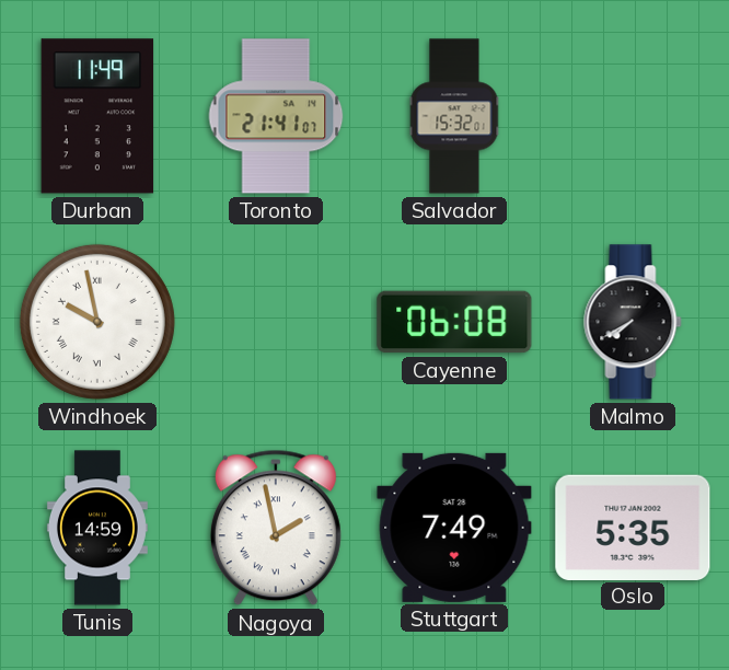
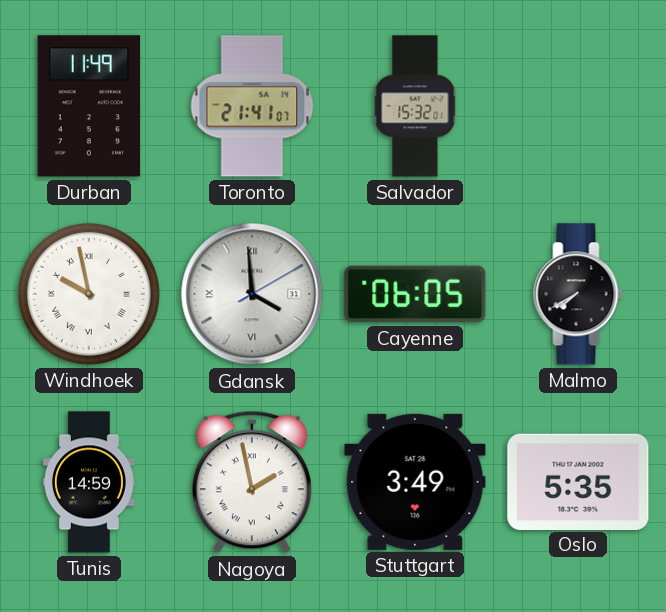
Gdansk: none -> 3:59
Cayenne: 06:08 -> 06:05
Stuttgart: 7:49 -> 3:49
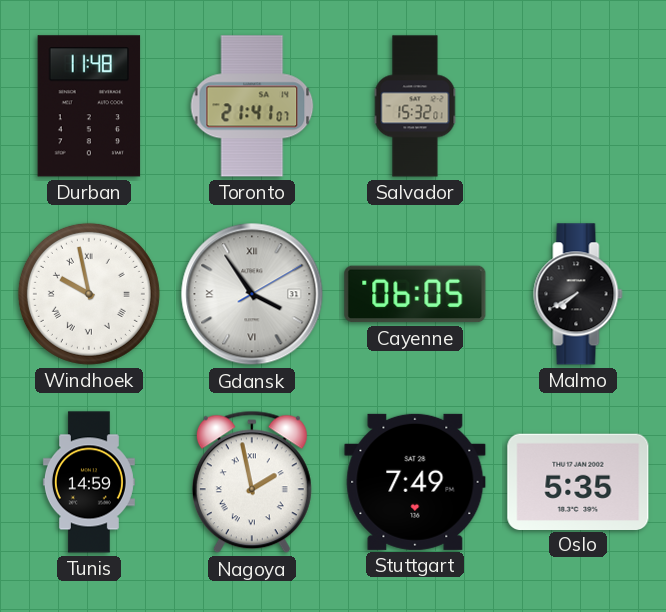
Durban: 11:49 -> 11:48
Gdansk: 3:59 -> 3:54
Stuttgart: 3:49 -> 7:49
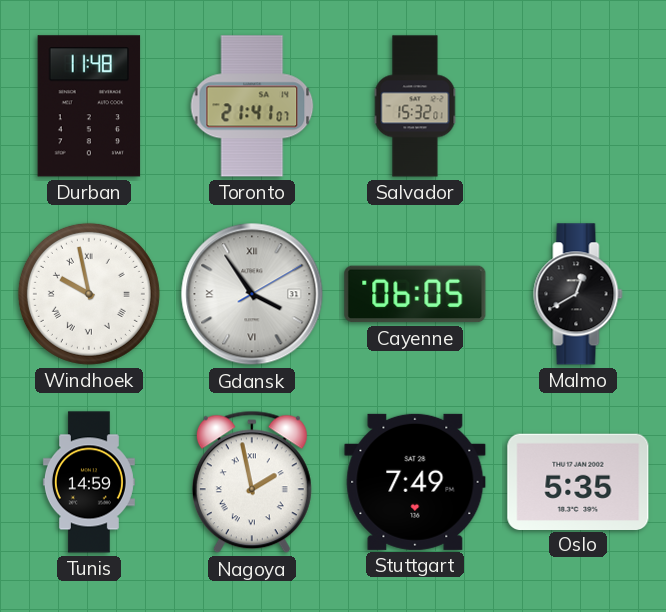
Malmo: 7:40 -> 12:40
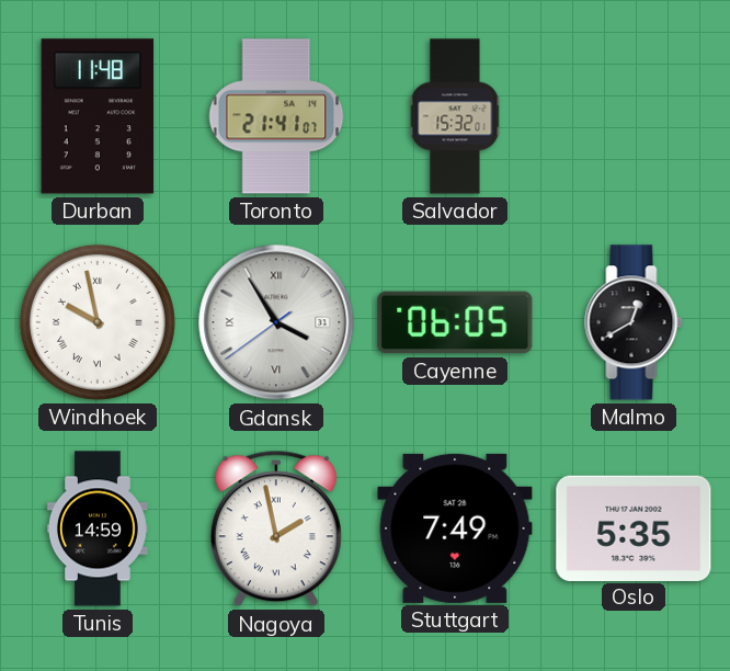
Gdansk: 3:54:10 -> 3:54:39
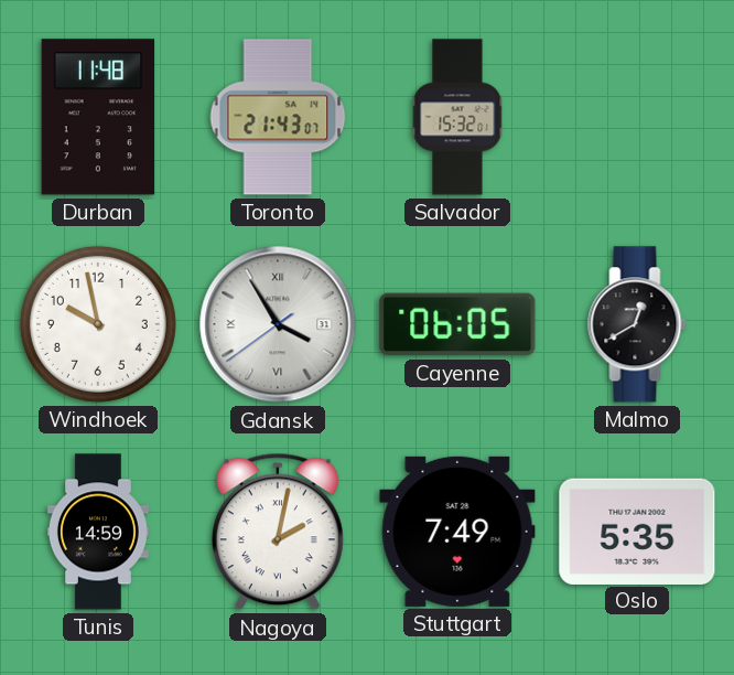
Toronto: 21:41 -> 21:43
Windhoek numerals: Roman -> Arabic
Nagoya: 1:58 -> 2:02
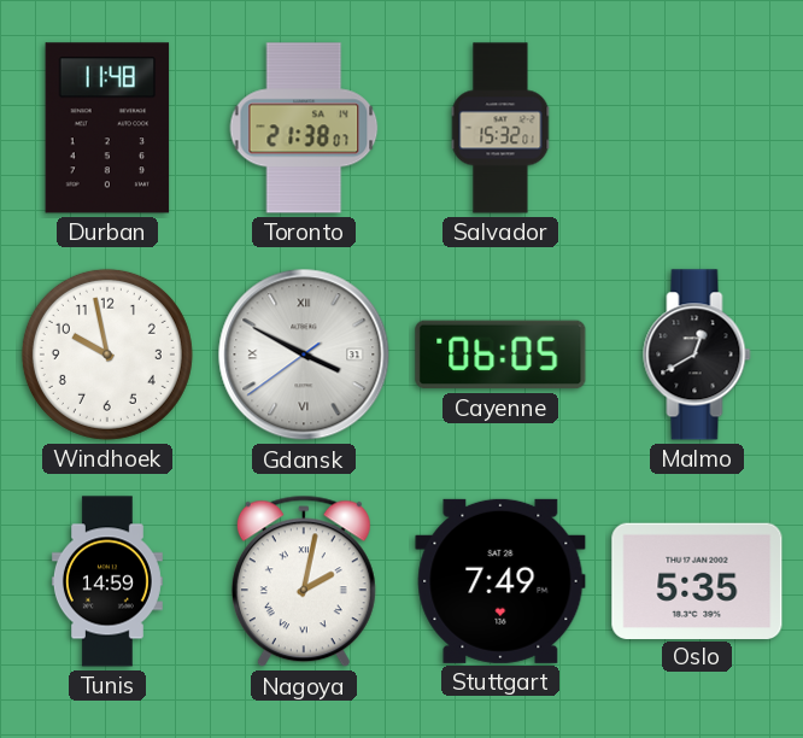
Toronto: 21:43 -> 21:38
Gdansk: 3:54 -> 3:49
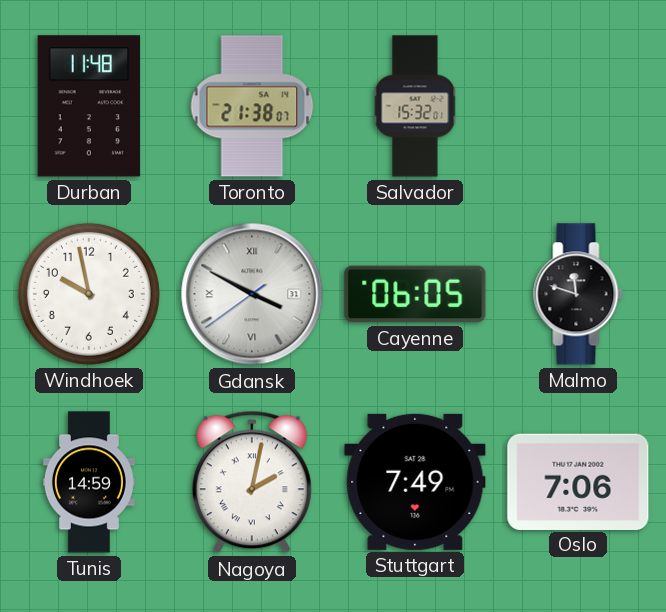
Malmo: 12:40 -> 11:48
Oslo: 5:35 -> 7:06
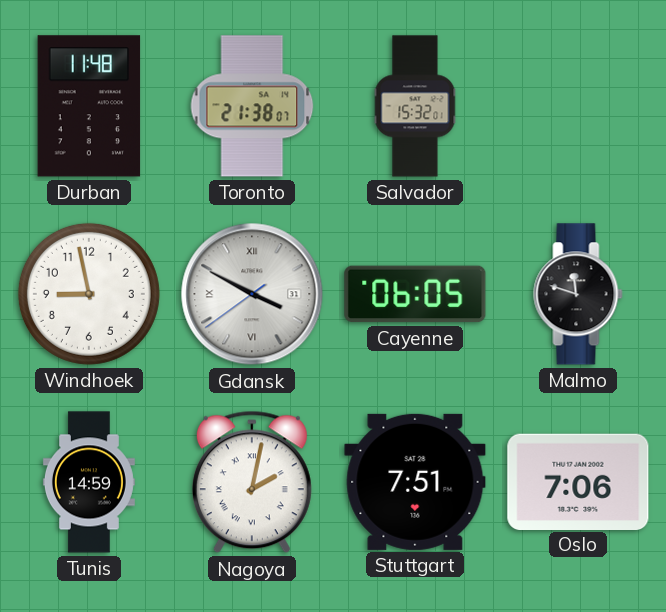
Windhoek: 9:58 -> 8:58
Stuttgart: 7:49 -> 7:51
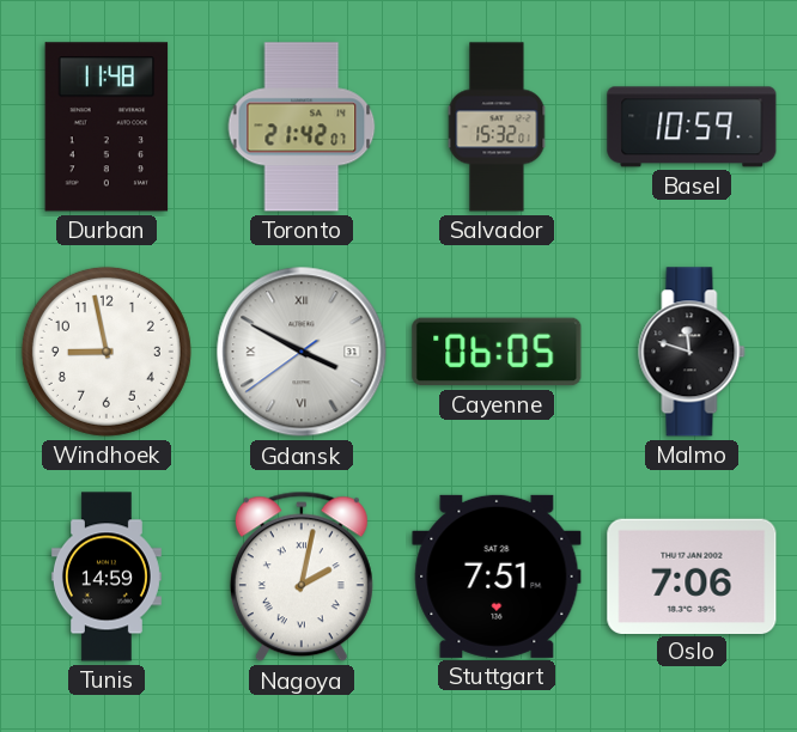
Toronto: 21:38 -> 21:42
Basel: none -> 10:59
